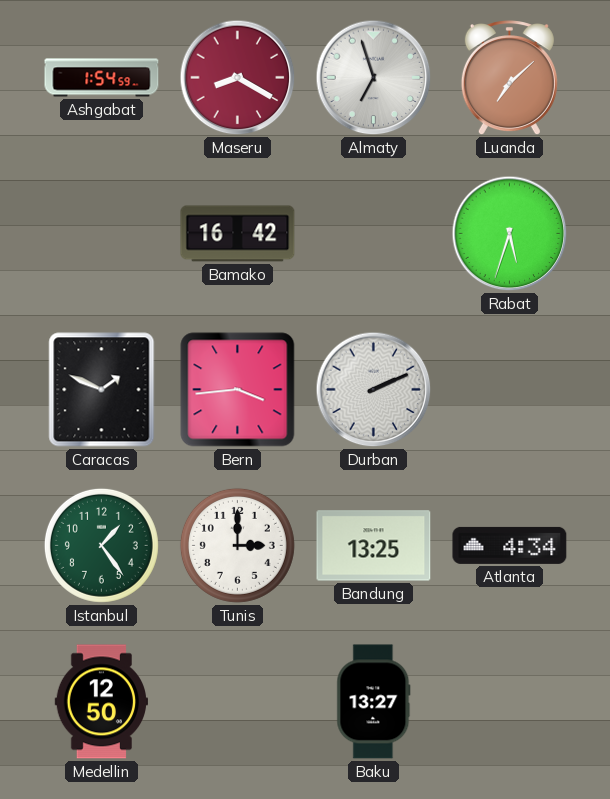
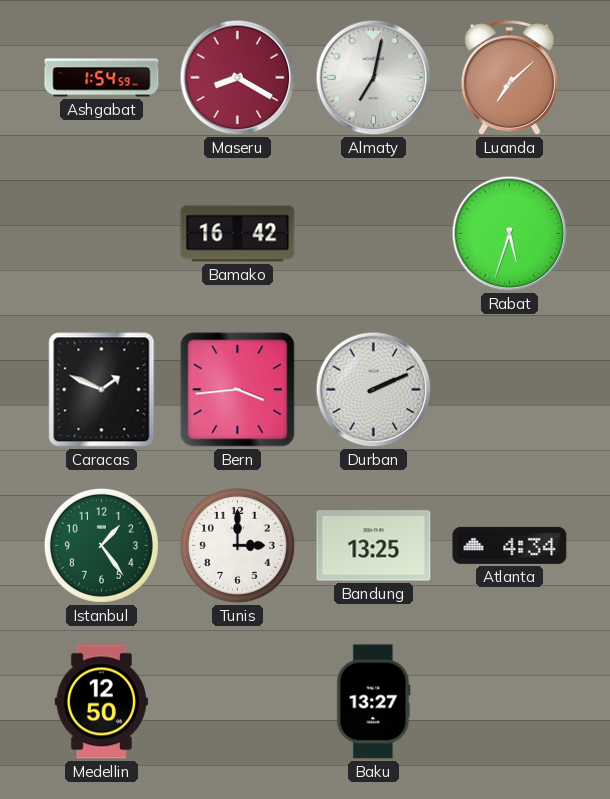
Almaty: 6:57 -> 7:02
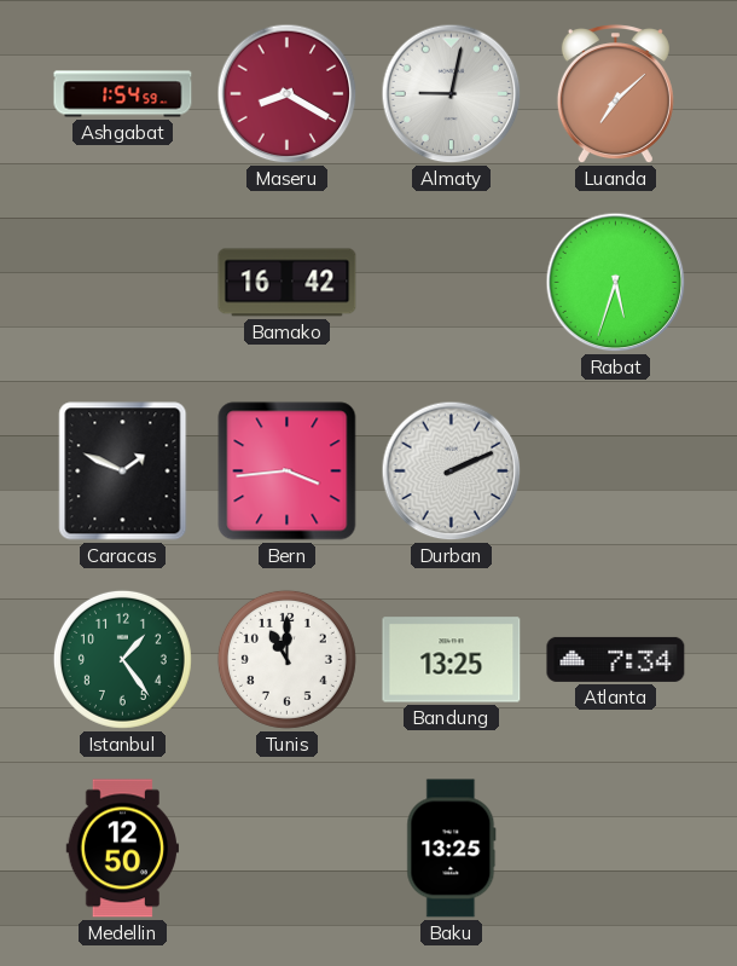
Almaty: 7:02 -> 9:02
Tunis: 3:00 -> 11:00
Atlanta: 4:34 -> 7:34
Baku: 13:27 -> 13:25
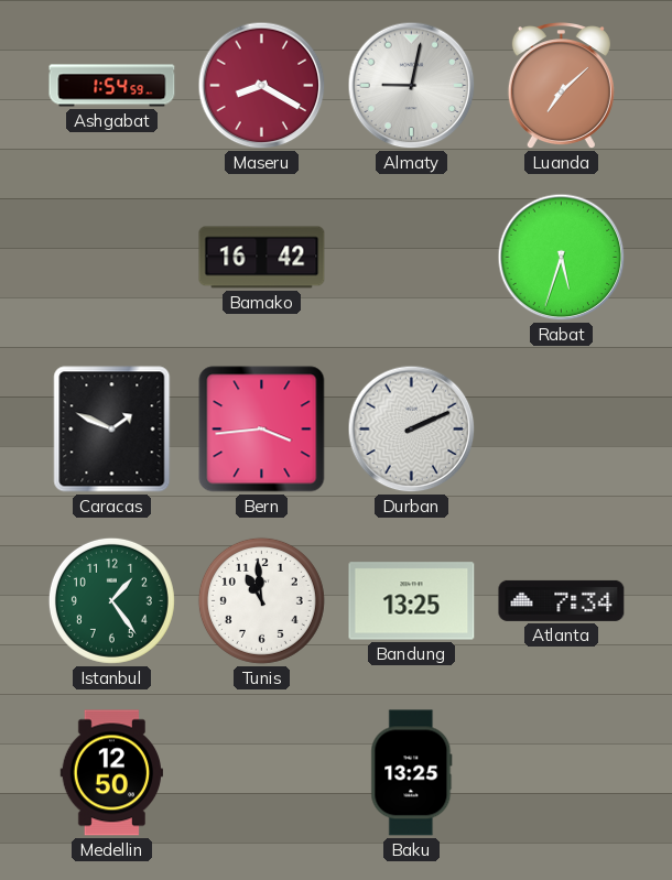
Tunis: 11:00 -> 10:59
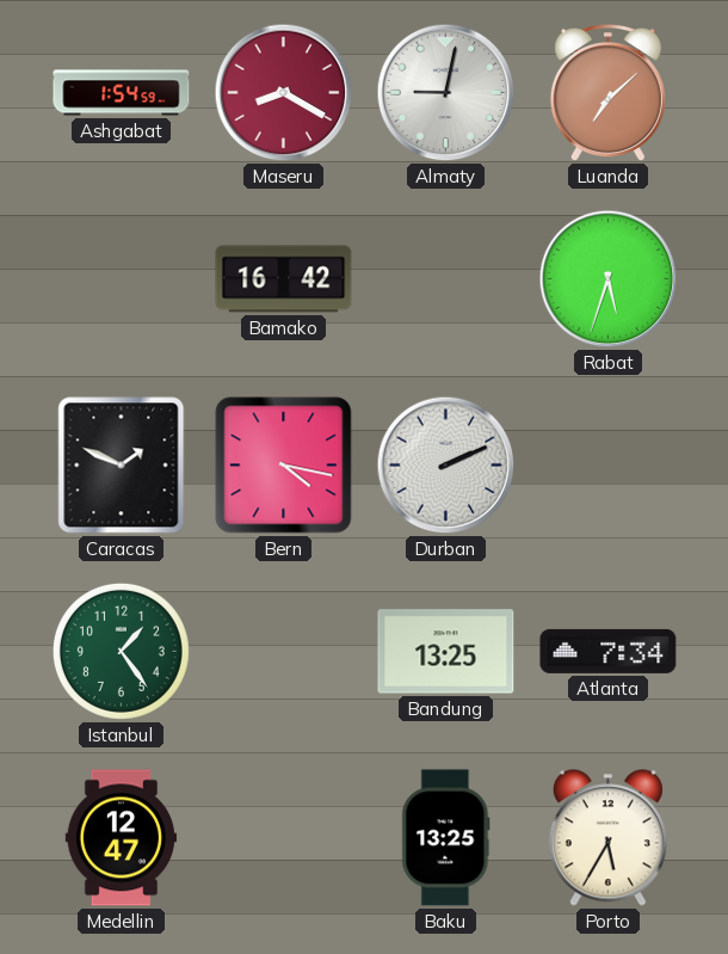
Bern: 3:44 -> 4:17
Tunis: 10:59 -> none
Medellin: 12:50 -> 12:47
Porto: none -> 5:35
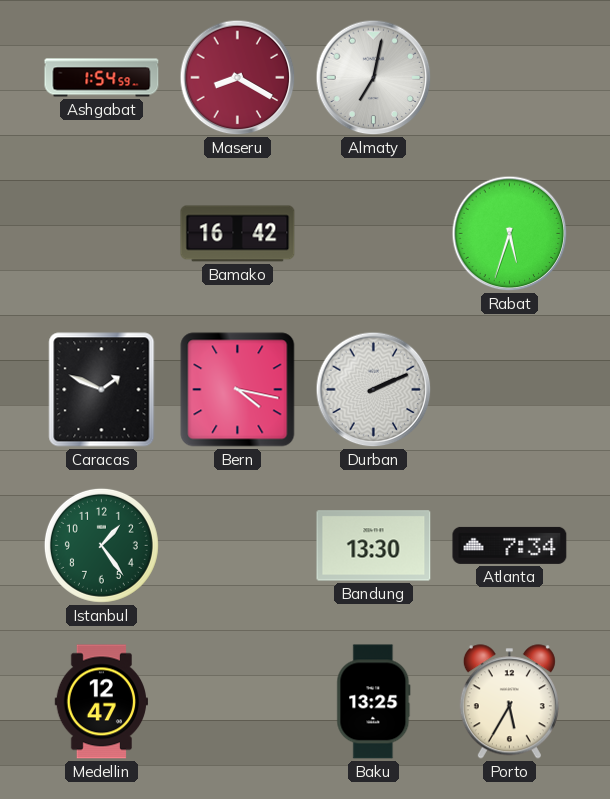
Almaty: 9:02 -> 7:02
Luanda: 7:08 -> none
Bandung: 13:25 -> 13:30
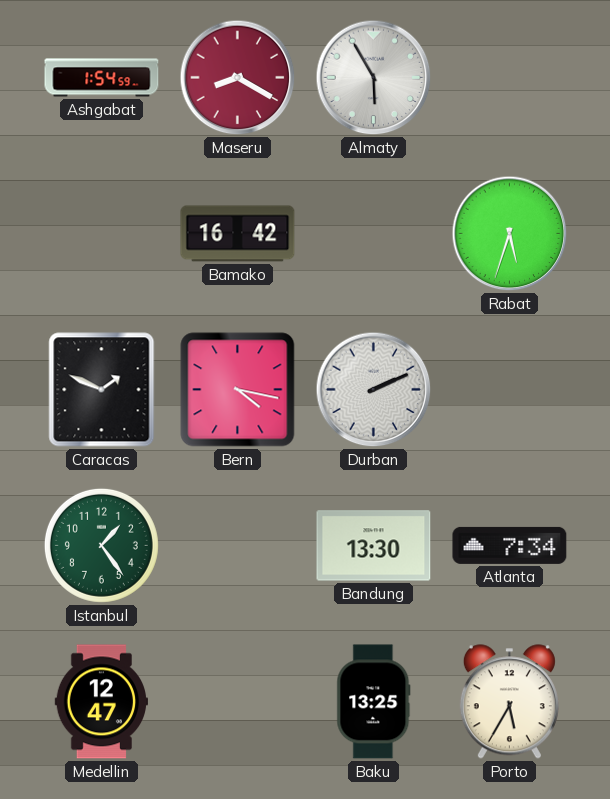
Almaty: 7:02 -> 5:55
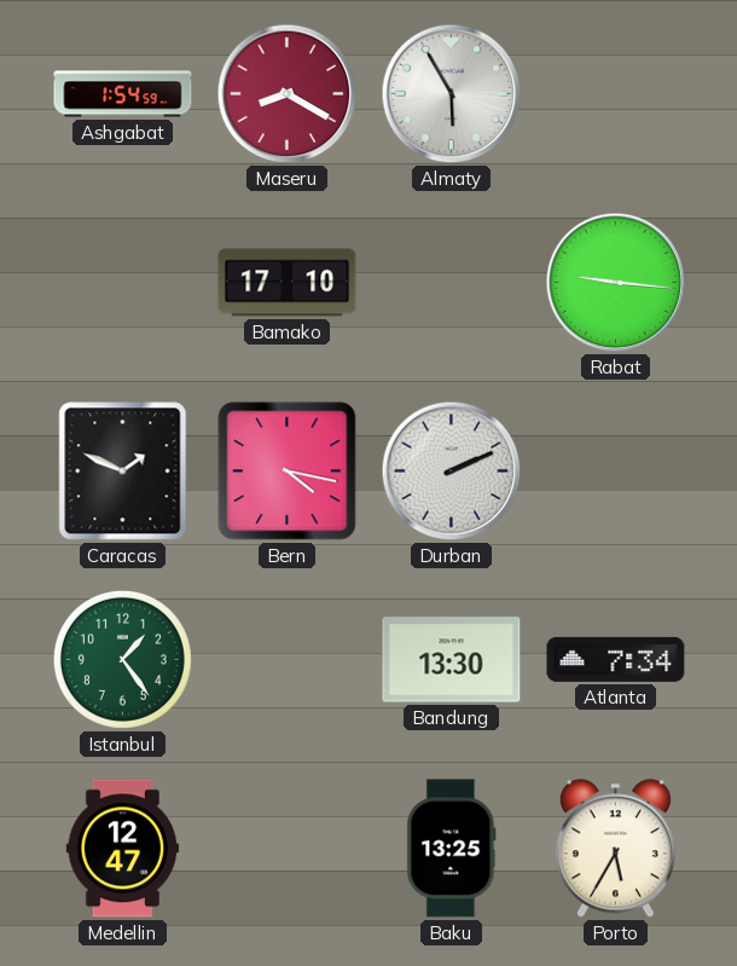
Bamako: 16:42 -> 17:10
Rabat: 5:33 -> 9:16
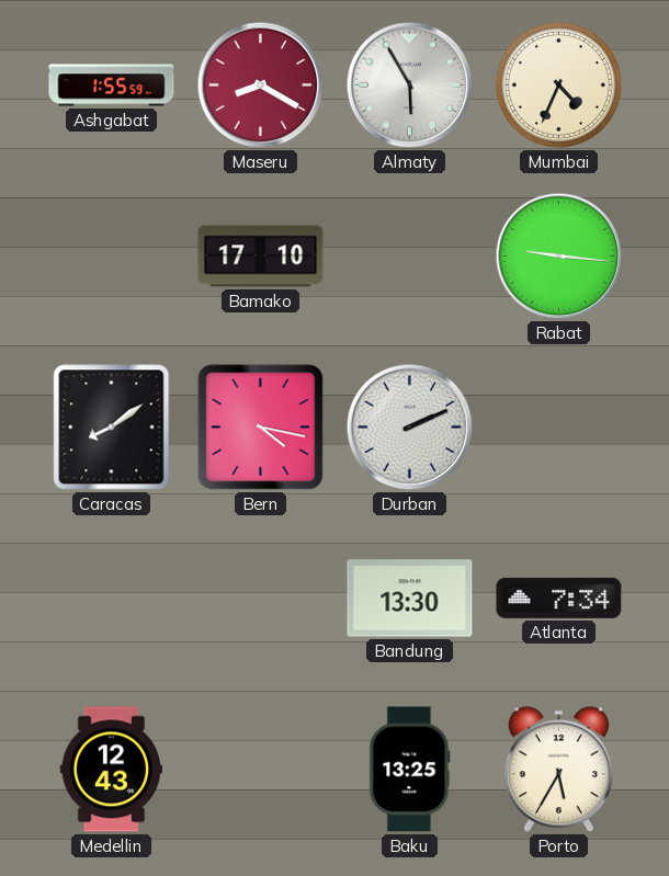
Ashgabat: 1:54 -> 1:55
Mumbai: none -> 4:34
Caracas: 1:49 -> 8:09
Istanbul: 1:24 -> none
Medellin: 12:47 -> 12:43
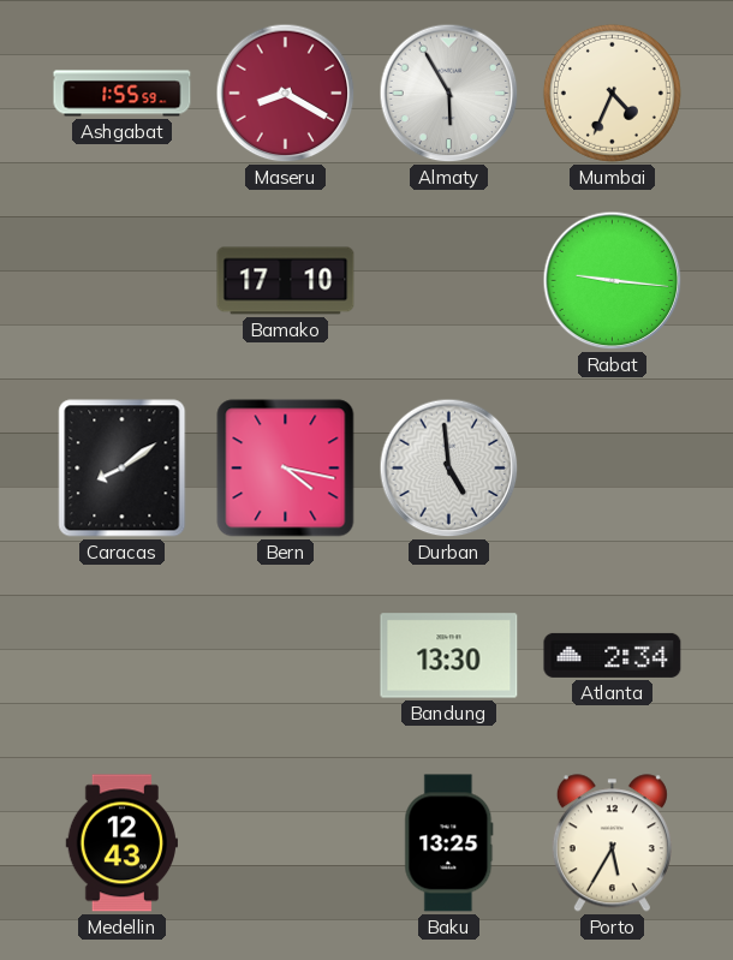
Durban: 2:11 -> 4:59
Atlanta: 7:34 -> 2:34
